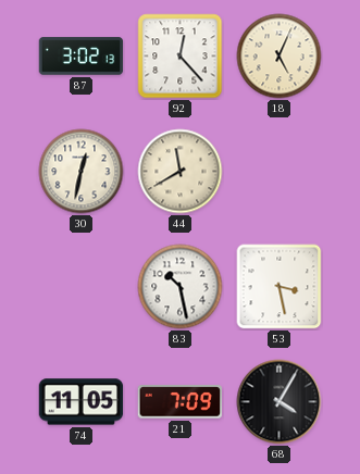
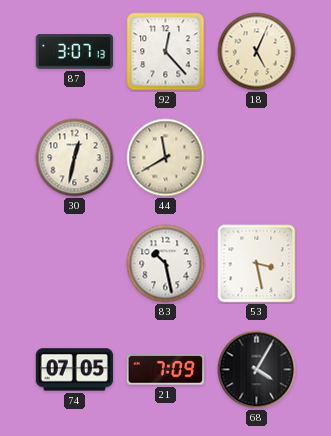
87: 3:02 -> 3:07
74: 11:05 -> 07:05
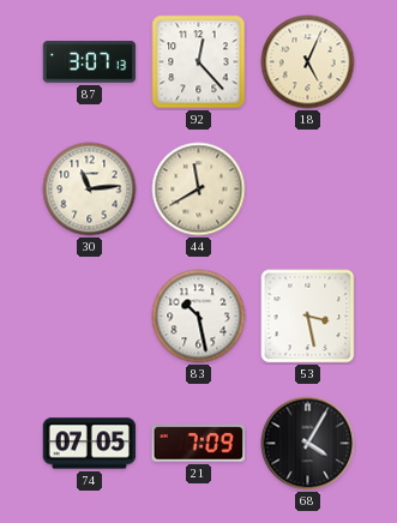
30: 12:32 -> 11:14
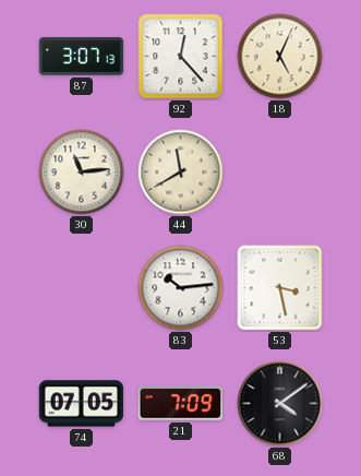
83: 10:28 -> 10:14
68: 4:05 -> 4:09
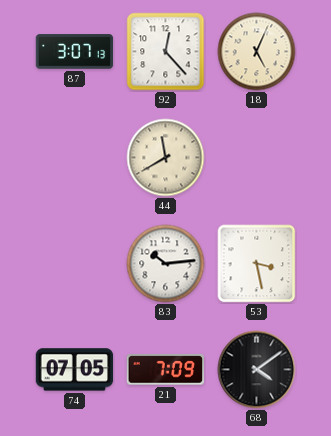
30: 11:14 -> none
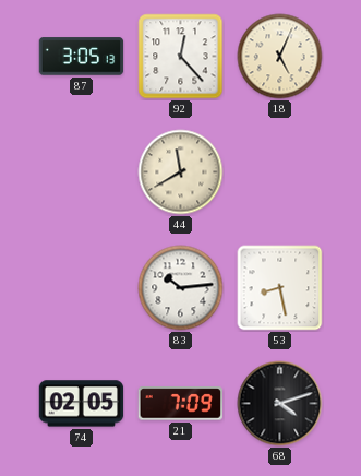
87: 3:07 -> 3:05
53: 3:28 -> 8:28
74: 07:05 -> 02:05
68: 4:09 -> 4:12
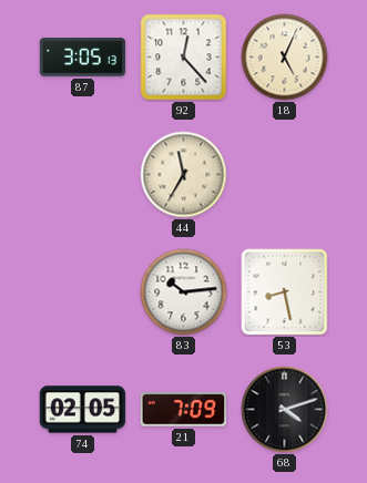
44: 11:40 -> 11:35
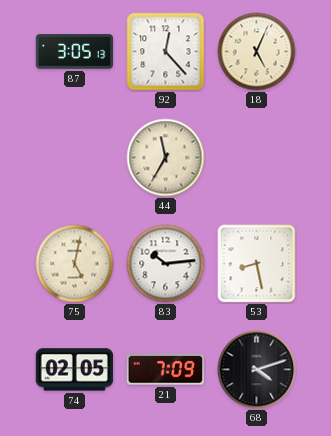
75: none -> 5:02
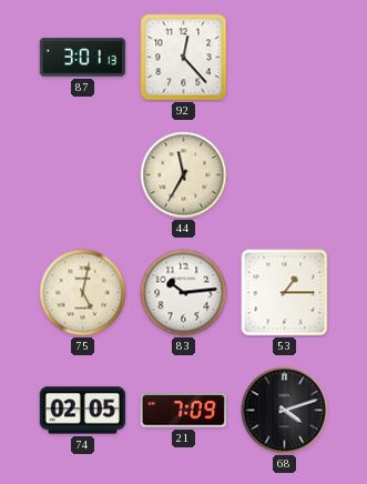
87: 3:05 -> 3:01
18: 5:04 -> none
53: 8:28 -> 1:15
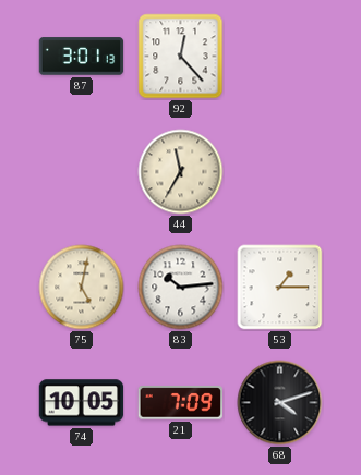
74: 02:05 -> 10:05
